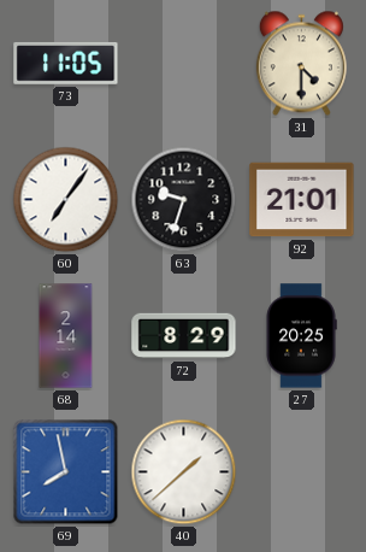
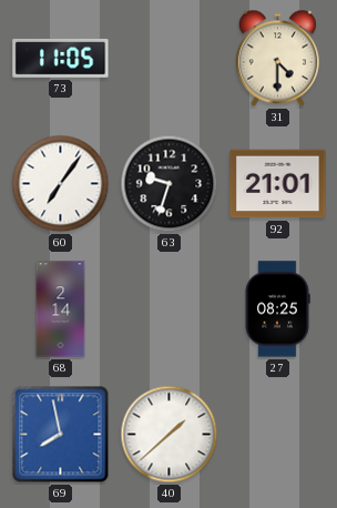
72: 8:29 -> none
27: 20:25 -> 08:25
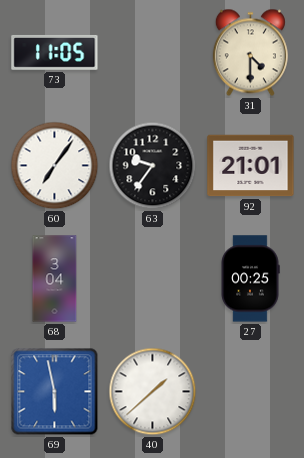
63: 9:33 -> 9:36
68: 2:14 -> 3:04
27: 08:25 -> 00:25
69: 7:58 -> 5:58
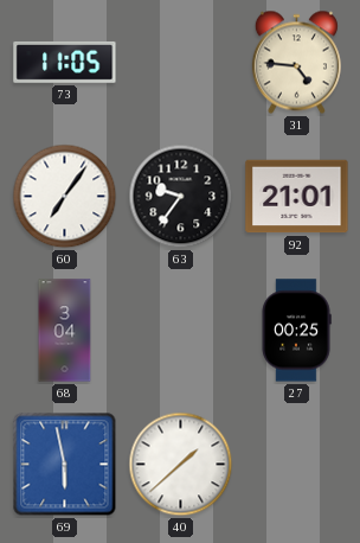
31: 4:30 -> 4:46
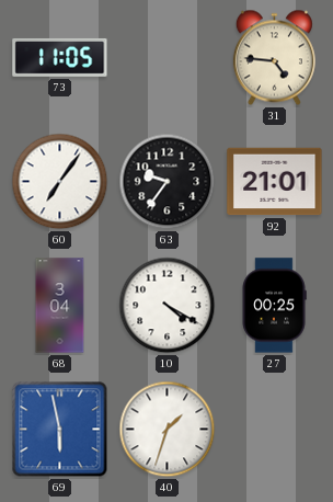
10: none -> 4:20
40: 1:38 -> 1:33
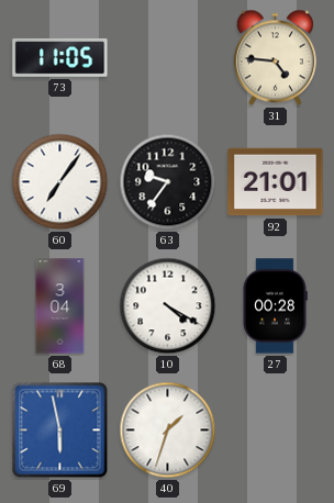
27: 00:25 -> 00:28
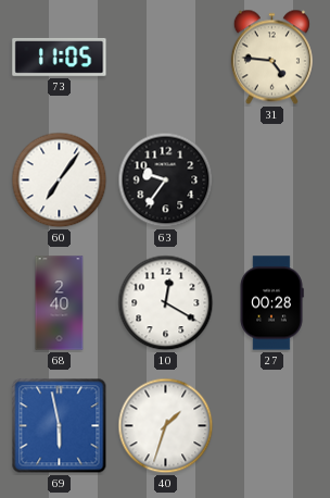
92: 21:01 -> none
68: 3:04 -> 2:40
10: 4:20 -> 12:20
